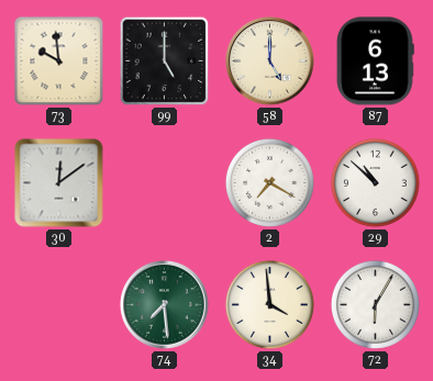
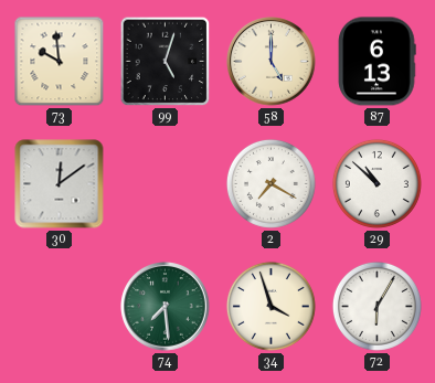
99: 5:00 -> 5:03
34: 3:59 -> 3:57
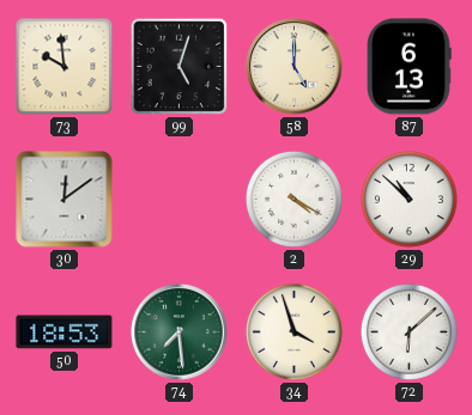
2: 7:20 -> 4:20
50: none -> 18:53
72: 6:05 -> 6:08
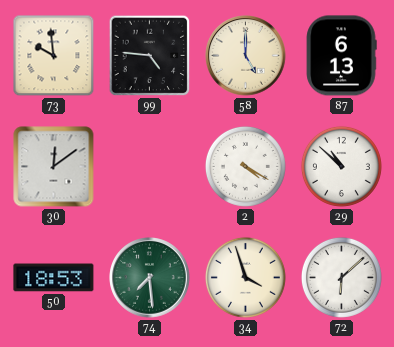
99: 5:03 -> 4:46
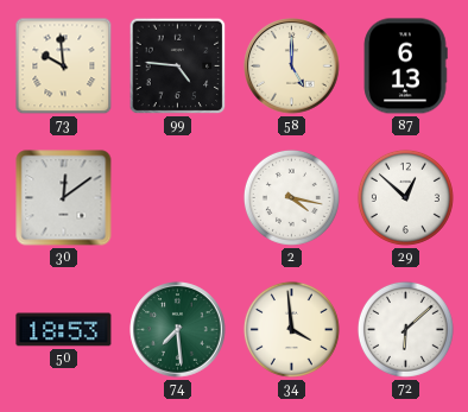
2: 4:20 -> 4:17
29: 10:52 -> 12:52
34: 3:57 -> 3:59
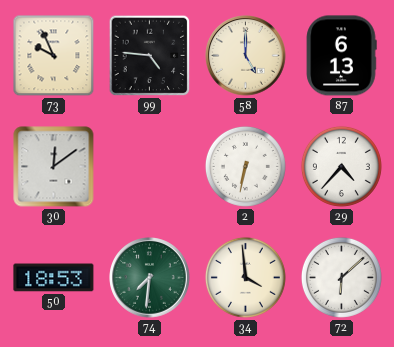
73: 9:59 -> 9:56
2: 4:17 -> 6:32
29: 12:52 -> 4:37
74: 7:29 -> 7:31
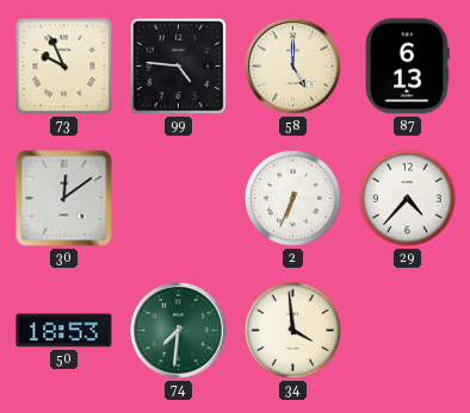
2: 6:32 -> 6:34
72: 6:08 -> none
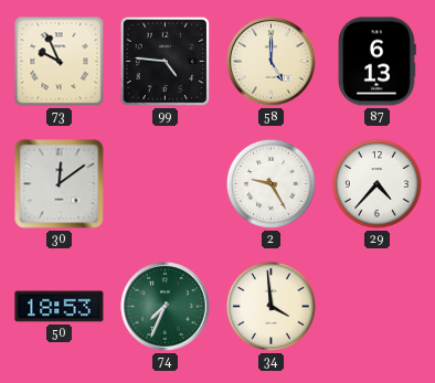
2: 6:34 -> 9:25
74: 7:31 -> 7:34
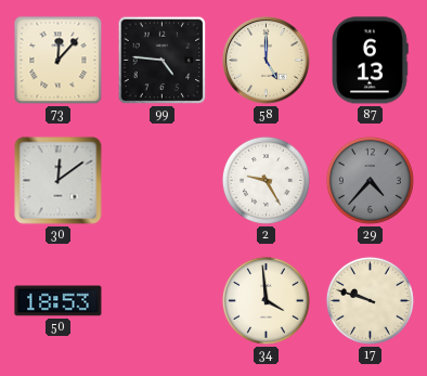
73: 9:56 -> 12:07
29 dial: white -> grey
74: 7:34 -> none
17: none -> 9:48
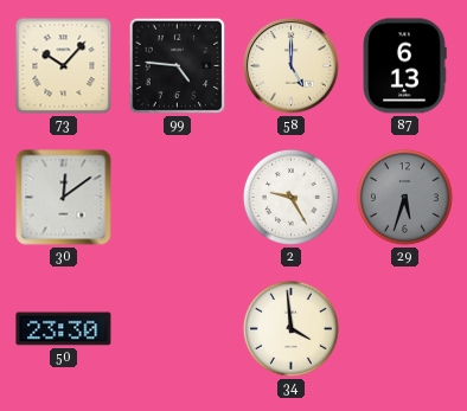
73: 12:07 -> 10:07
29: 4:37 -> 5:33
50: 18:53 -> 23:30
17: 9:48 -> none
